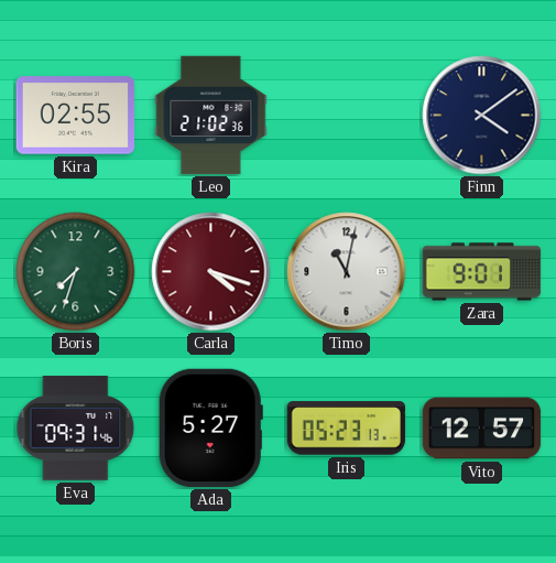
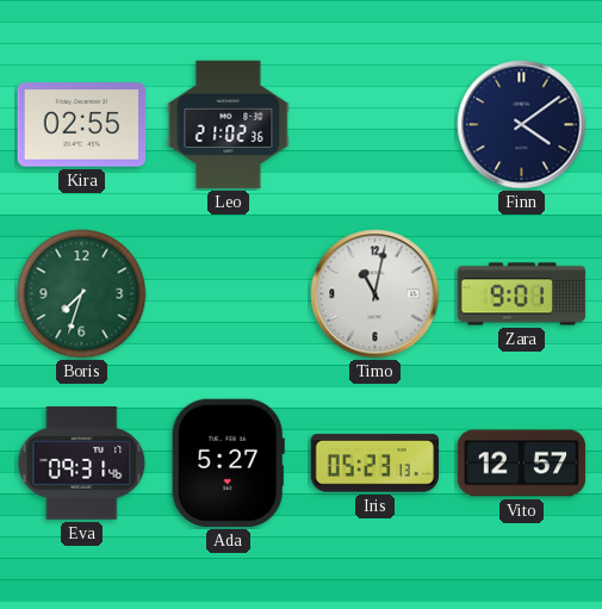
Carla: 4:18 -> none
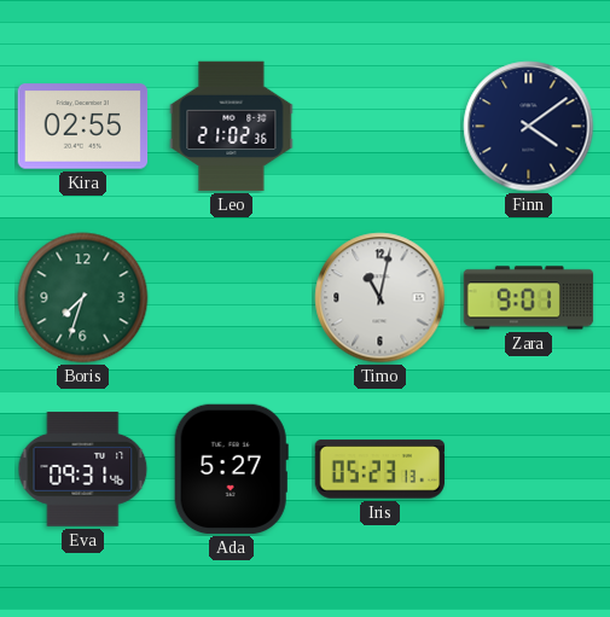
Vito: 12:57 -> none
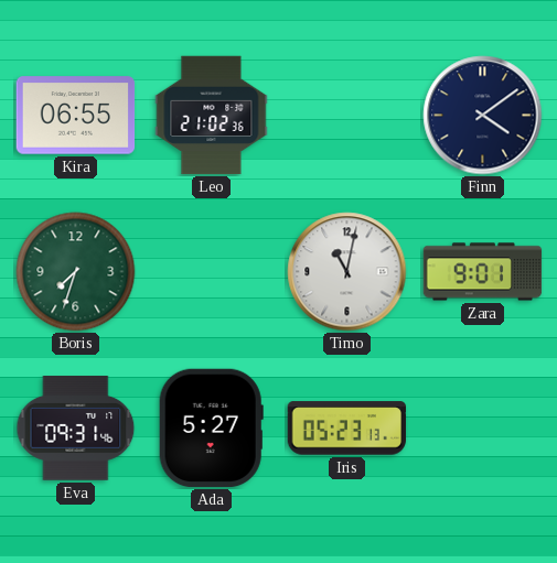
Kira: 02:55 -> 06:55
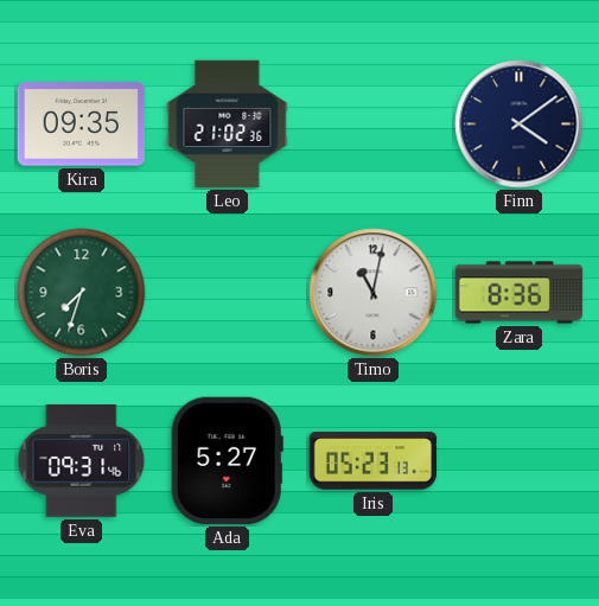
Kira: 06:55 -> 09:35
Zara: 9:01 -> 8:36
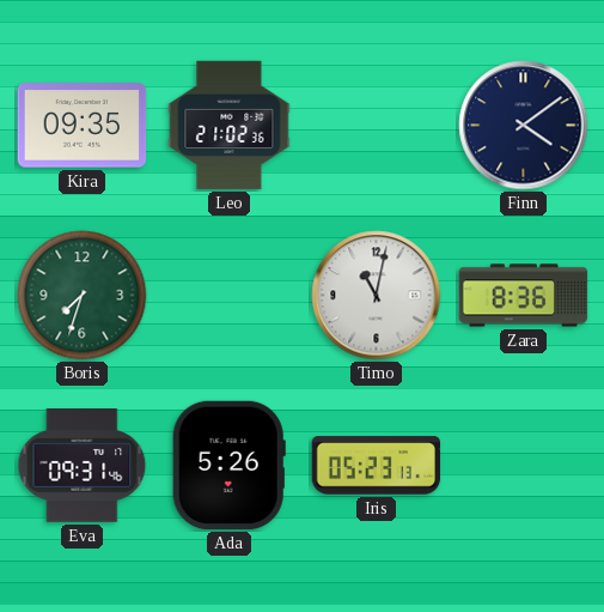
Ada: 5:27 -> 5:26
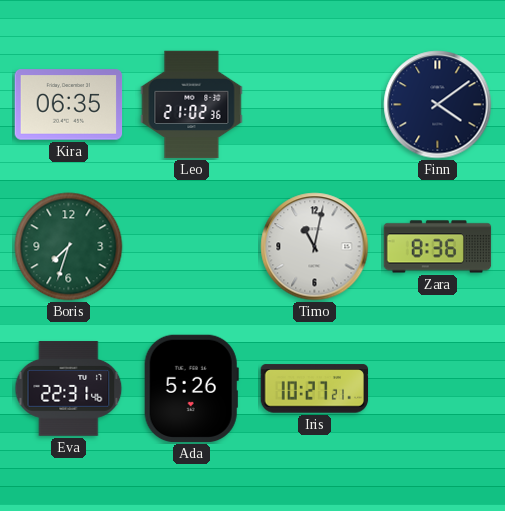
Kira: 09:35 -> 06:35
Eva: 09:31 -> 22:31
Iris: 05:23 -> 10:27
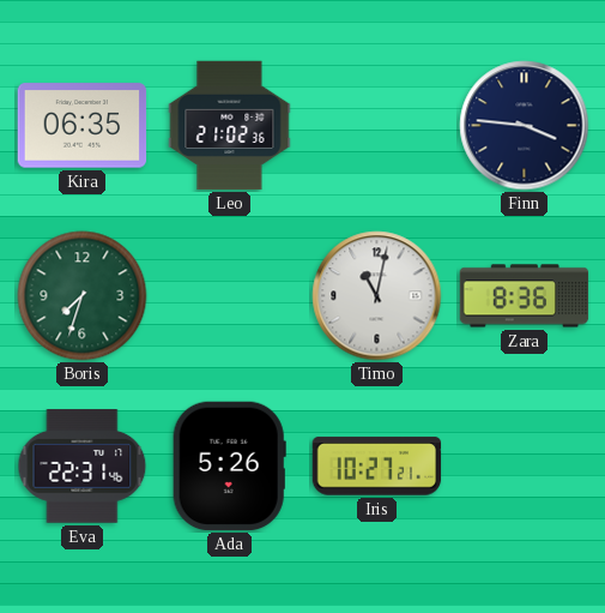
Finn: 4:09 -> 3:46
